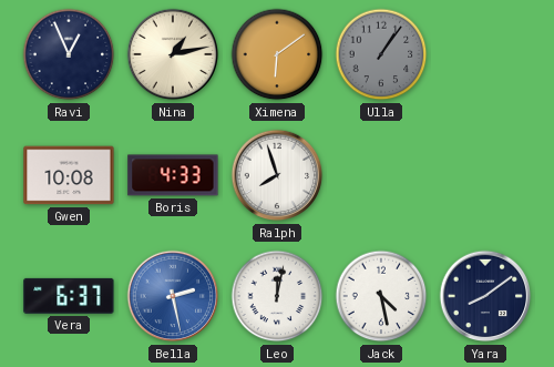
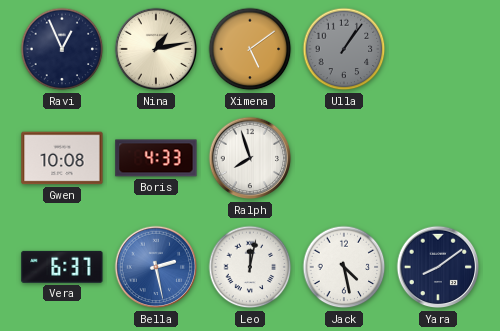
Ximena: 6:09 -> 5:09
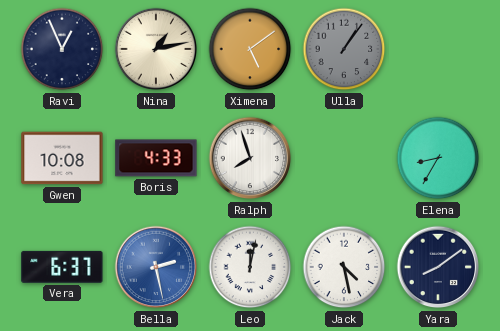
Elena: none -> 8:35
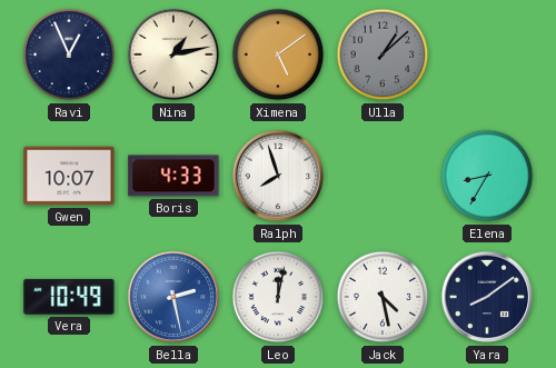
Ulla: 1:06 -> 1:08
Gwen: 10:08 -> 10:07
Vera: 6:37 -> 10:49
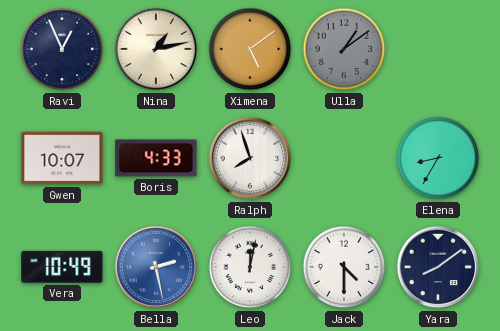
Ulla: 1:08 -> 1:09
Jack: 4:28 -> 4:30
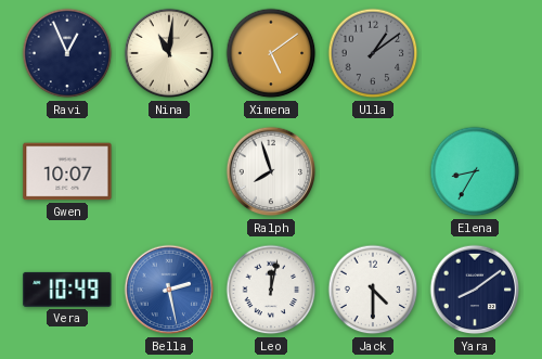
Nina: 1:13 -> 11:01
Boris: 4:33 -> none
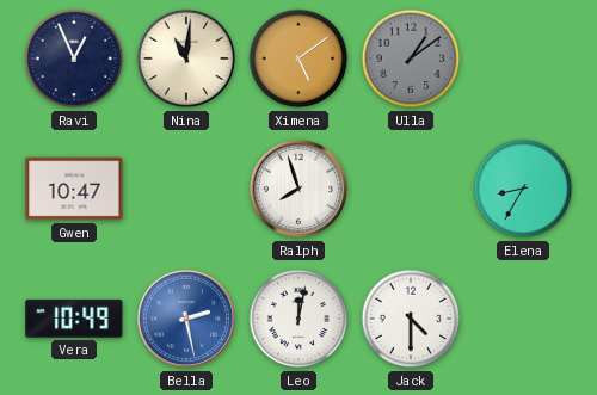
Gwen: 10:07 -> 10:47
Yara: 8:09 -> none
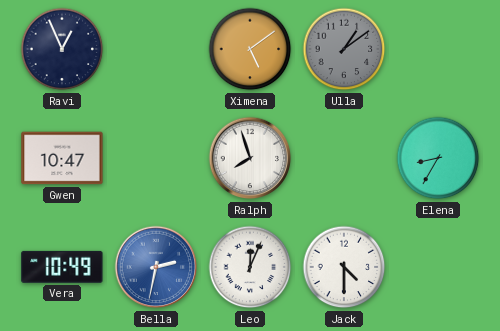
Nina: 11:01 -> none
Bella: 2:28 -> 2:32
Leo: 12:02 -> 12:04
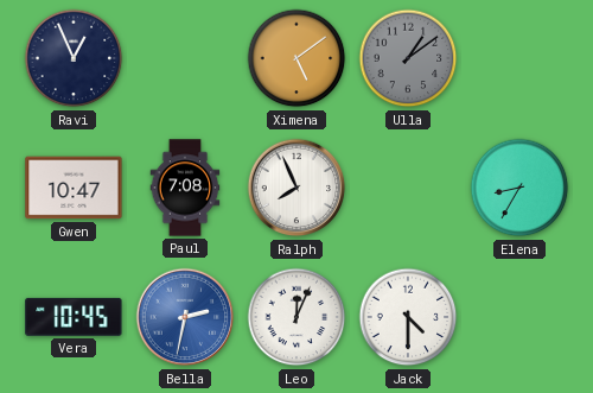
Paul: none -> 7:08
Ralph: 7:57 -> 7:56
Vera: 10:49 -> 10:45
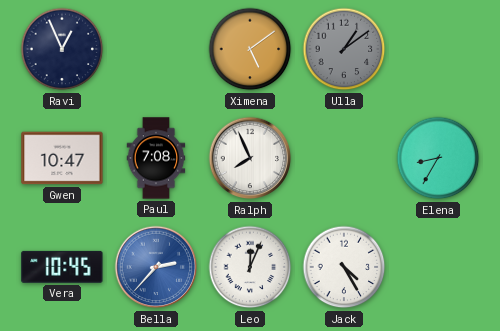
Bella: 2:32 -> 2:37
Jack: 4:30 -> 4:25
